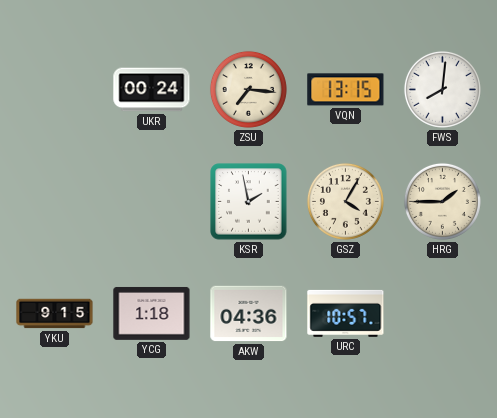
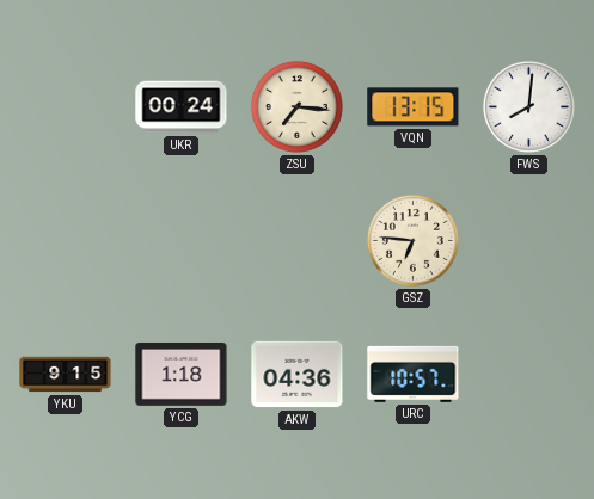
KSR: 1:58 -> none
GSZ: 4:05 -> 6:46
HRG: 1:45 -> none
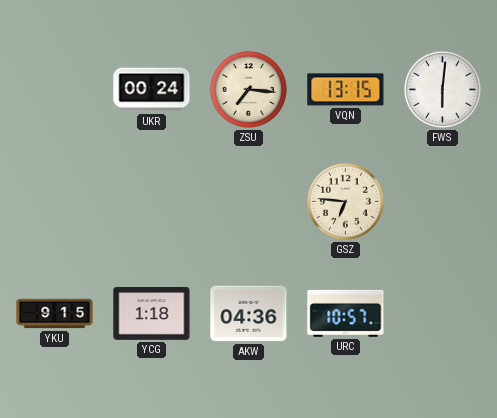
FWS: 8:01 -> 6:01
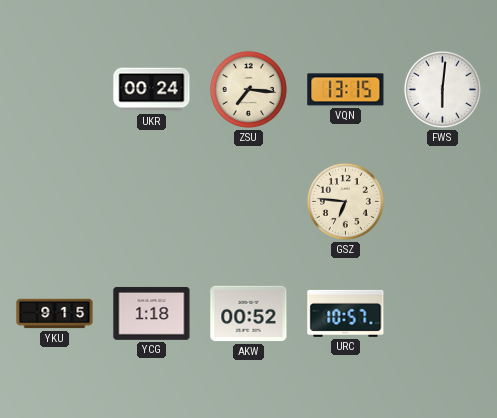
AKW: 04:36 -> 00:52
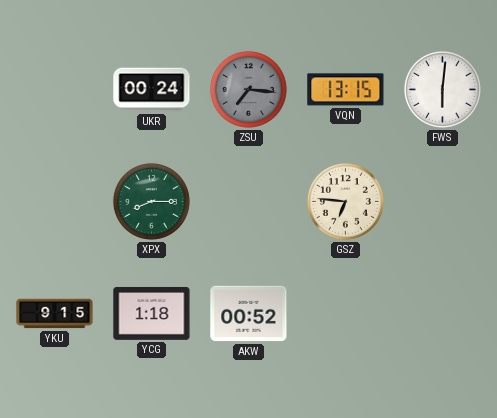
ZSU dial: cream -> grey
XPX: none -> 8:15
URC: 10:57 -> none
